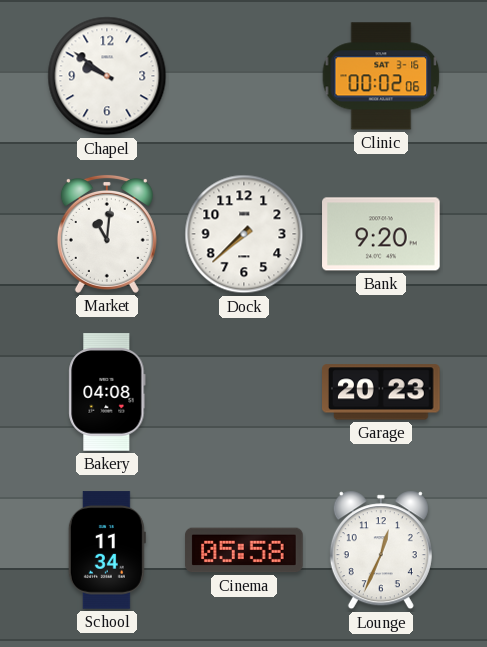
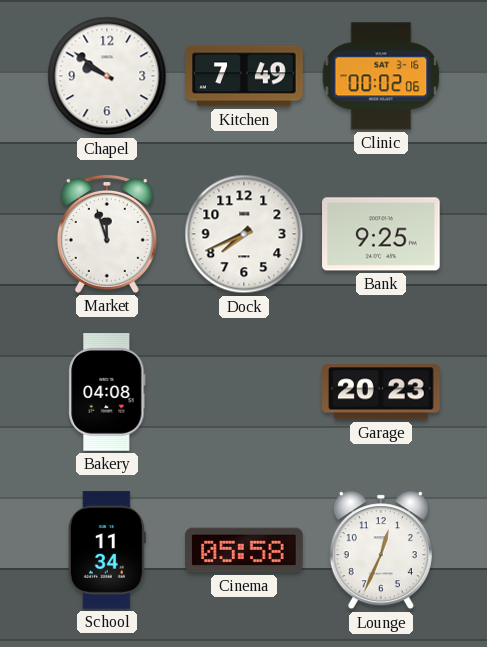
Kitchen: none -> 7:49
Market: 11:01 -> 11:57
Dock: 7:38 -> 7:41
Bank: 9:20 -> 9:25
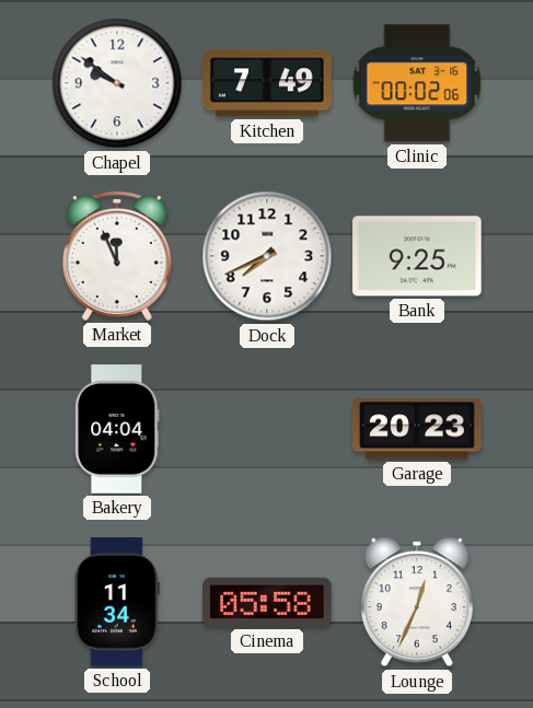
Market: 11:57 -> 11:56
Bakery: 04:08 -> 04:04
